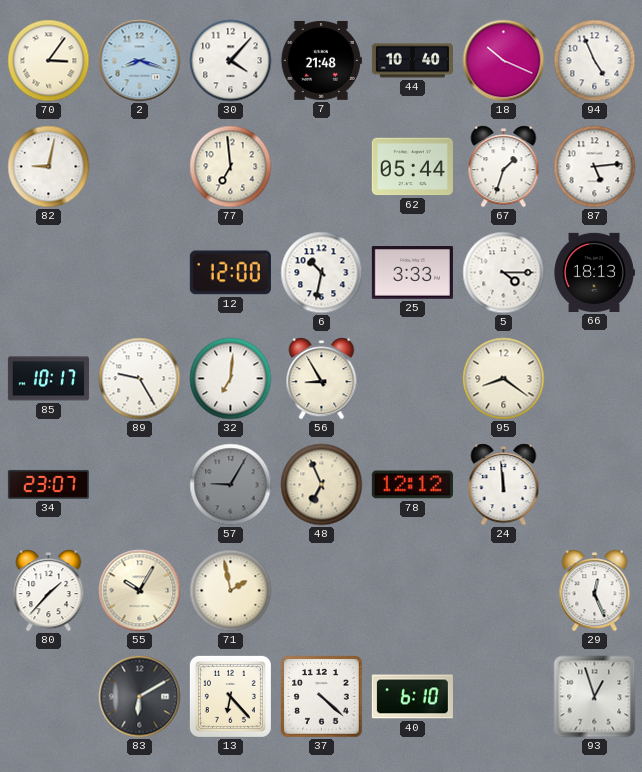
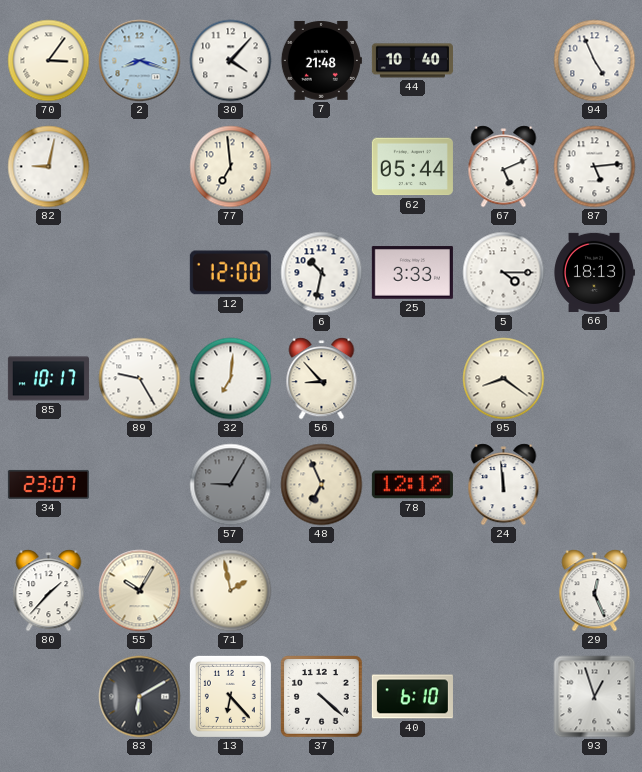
18: 10:19 -> none
67: 1:33 -> 5:11
56: 8:55 -> 8:53
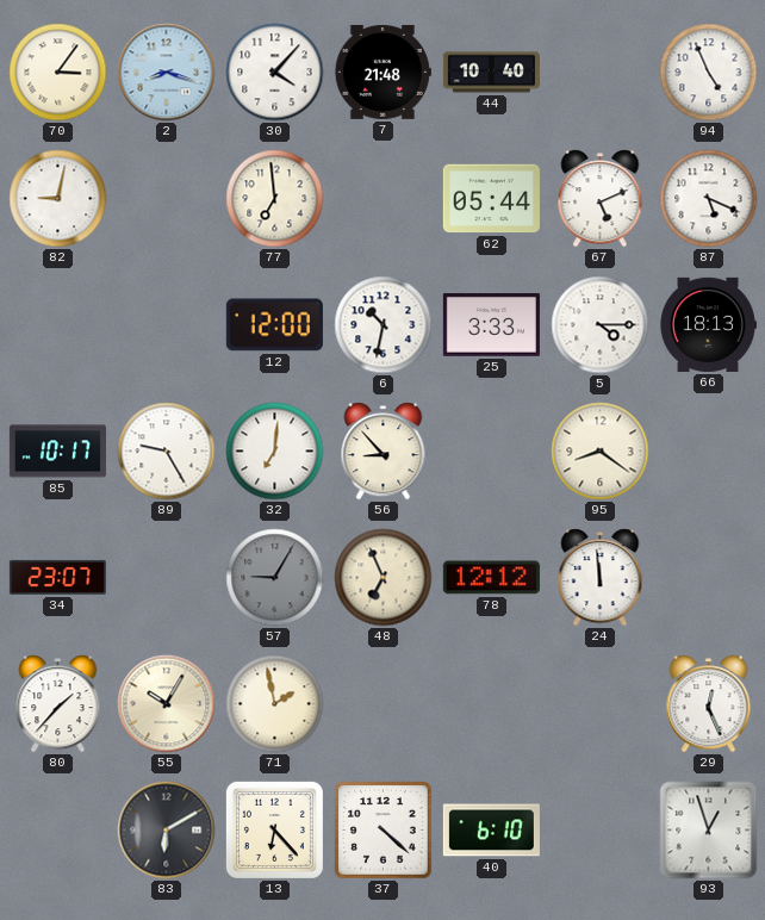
87: 5:14 -> 5:19
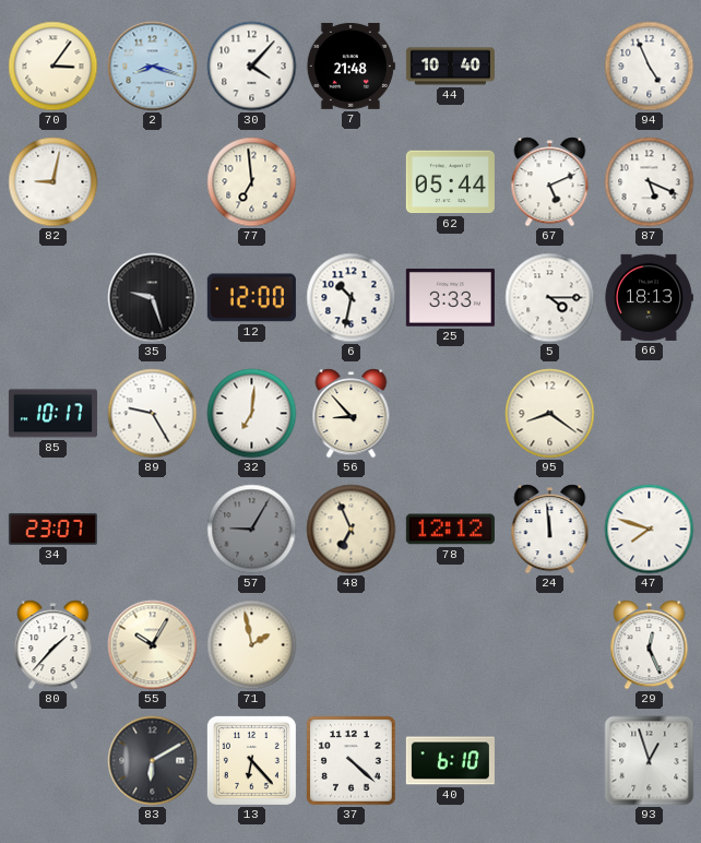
35: none -> 9:27
47: none -> 7:48
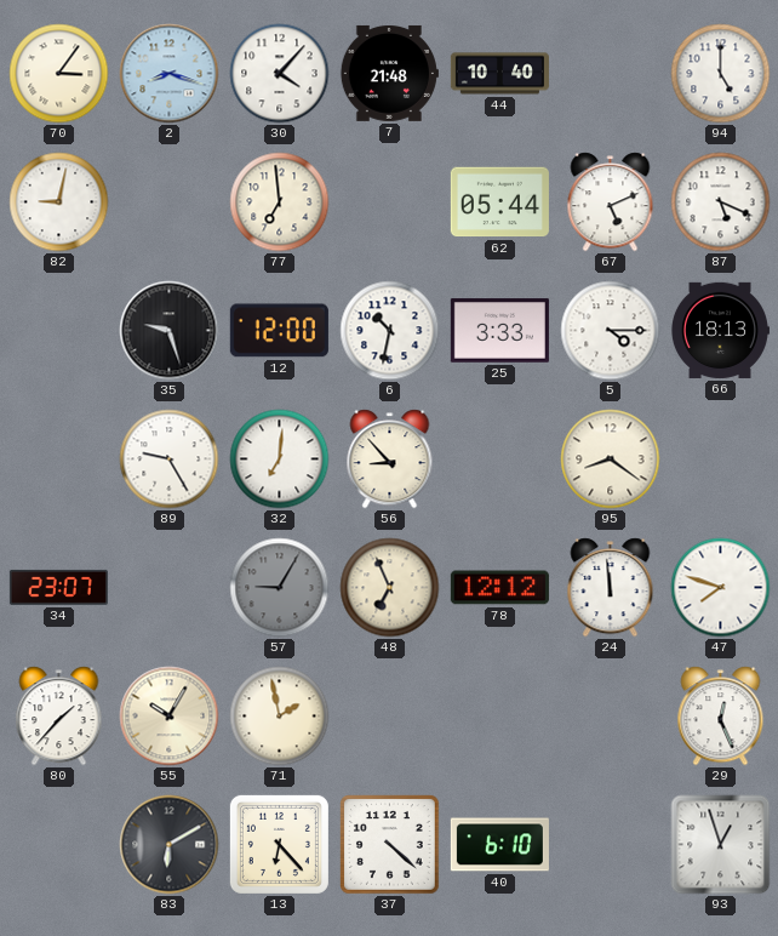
94: 4:56 -> 5:00
85: 10:17 -> none
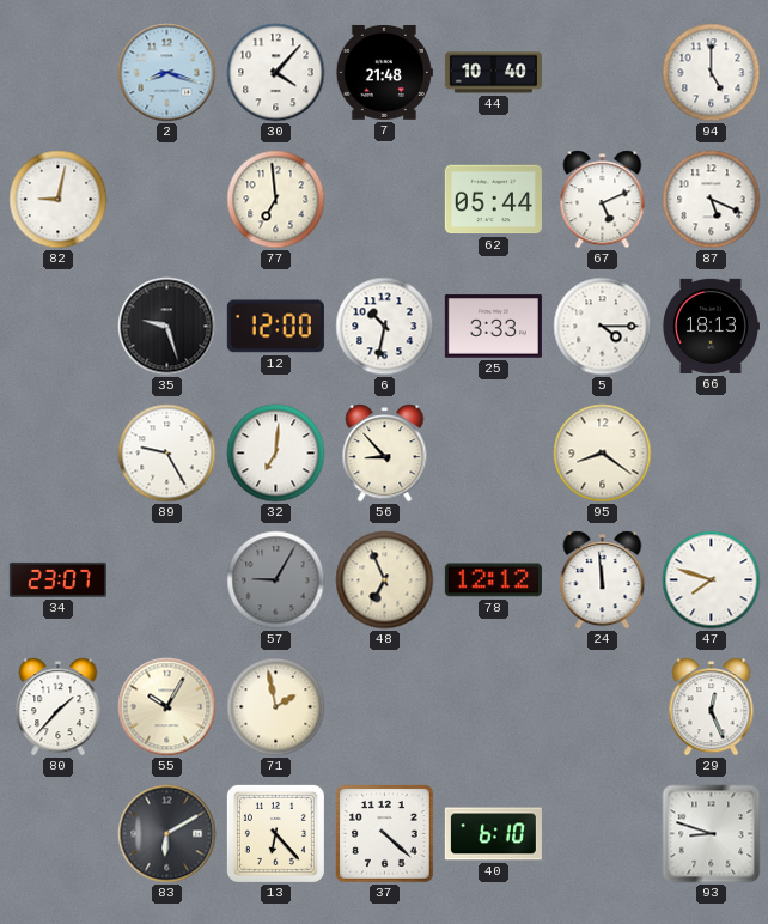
70: 3:06 -> none
93: 12:57 -> 8:48
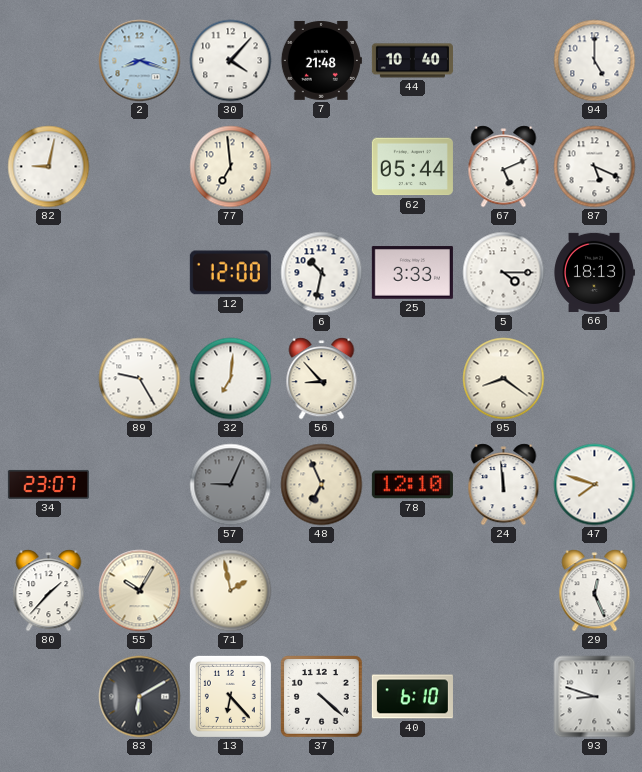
35: 9:27 -> none
57: 9:05 -> 9:04
78: 12:12 -> 12:10
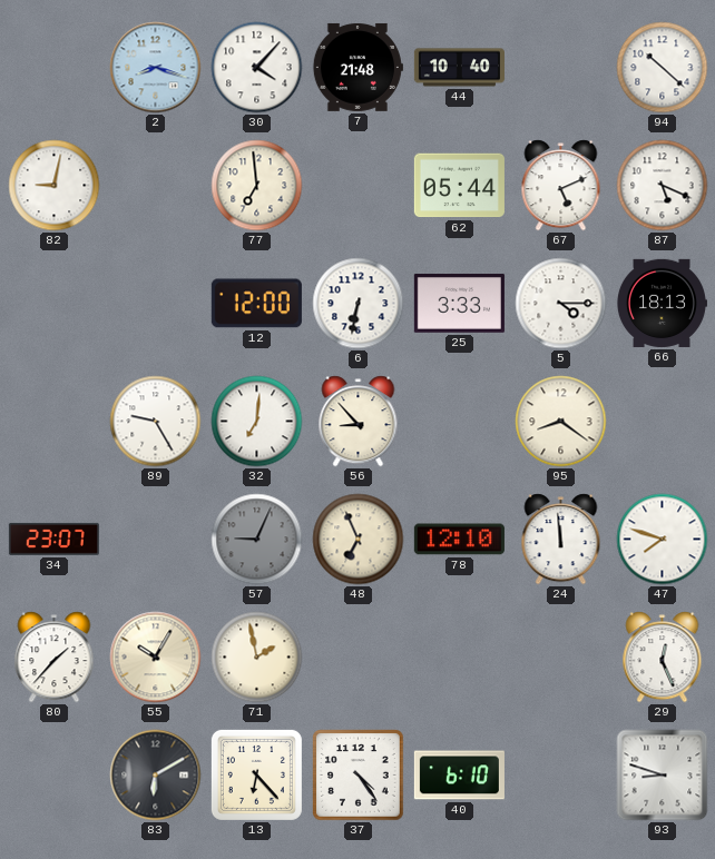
94: 5:00 -> 10:22
6: 10:32 -> 6:32
37: 4:22 -> 4:24
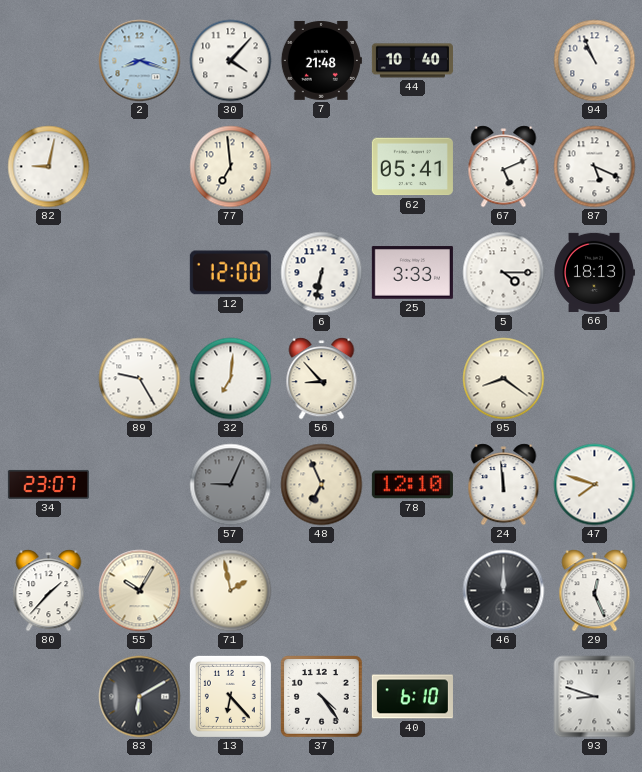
94: 10:22 -> 10:56
62: 05:44 -> 05:41
46: none -> 12:00
